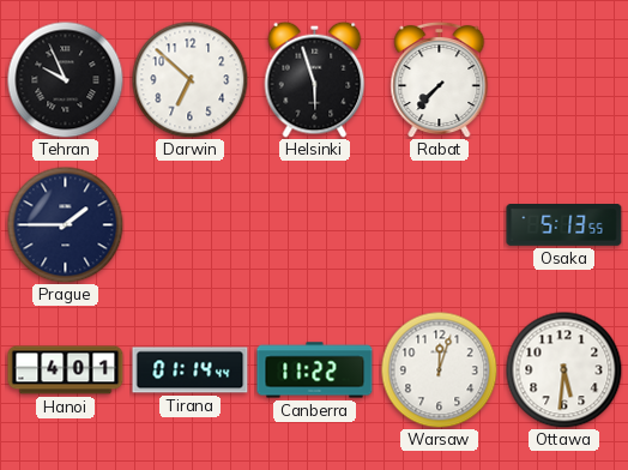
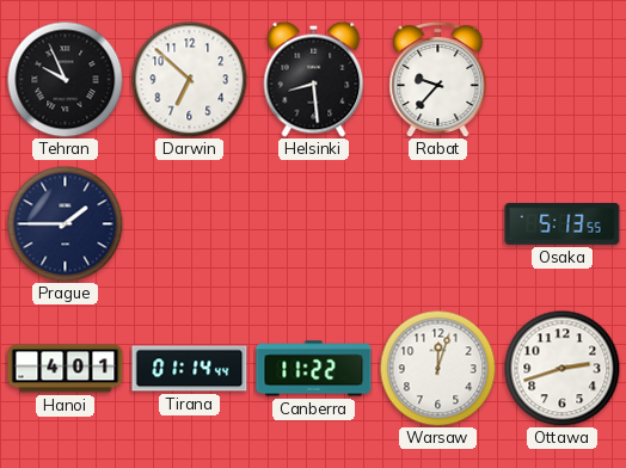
Helsinki: 5:57 -> 8:29
Rabat: 7:37 -> 9:37
Ottawa: 5:31 -> 2:42
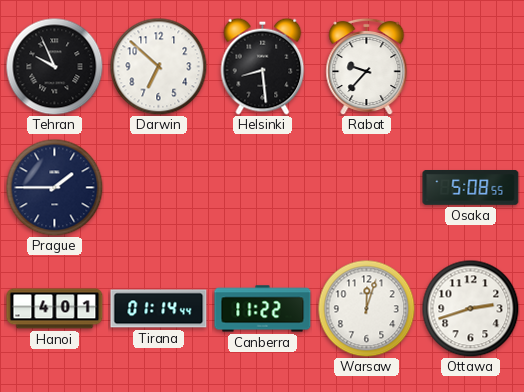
Osaka: 5:13 -> 5:08
